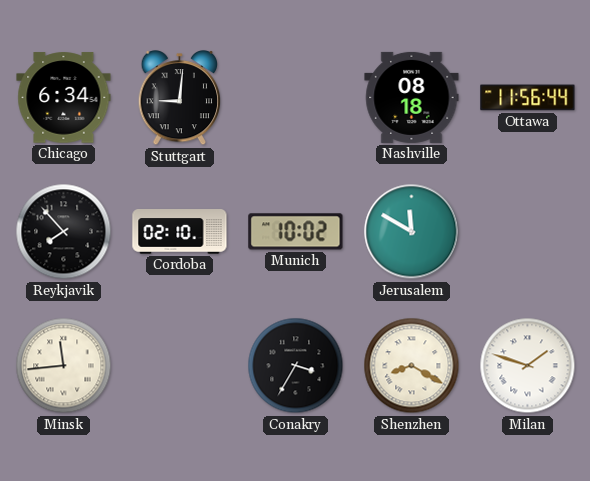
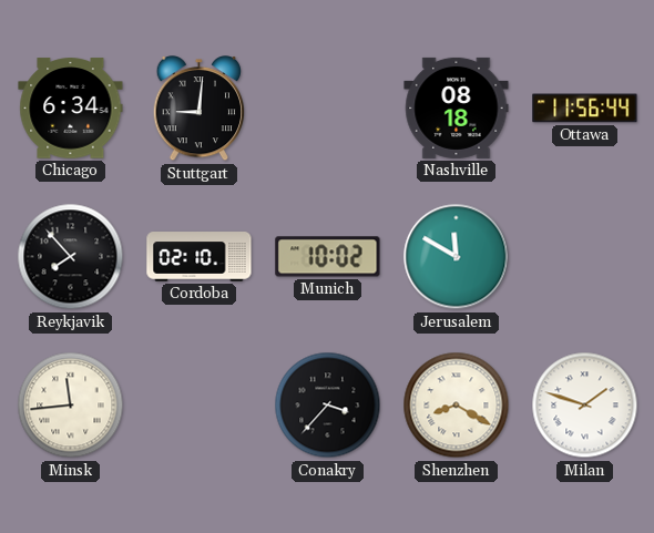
Conakry: 3:35 -> 3:37
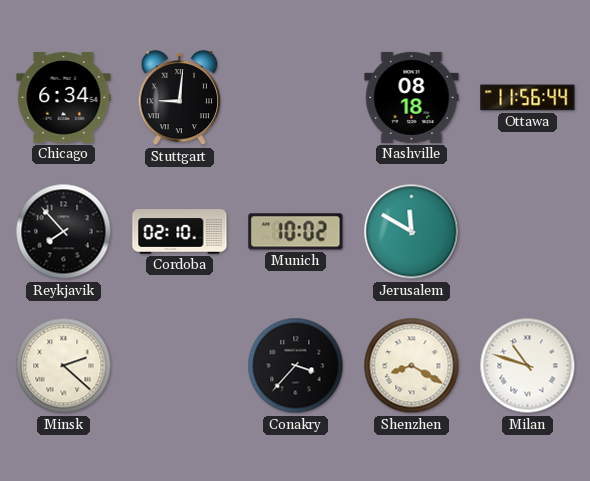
Minsk: 11:44 -> 2:22
Milan: 1:48 -> 10:48
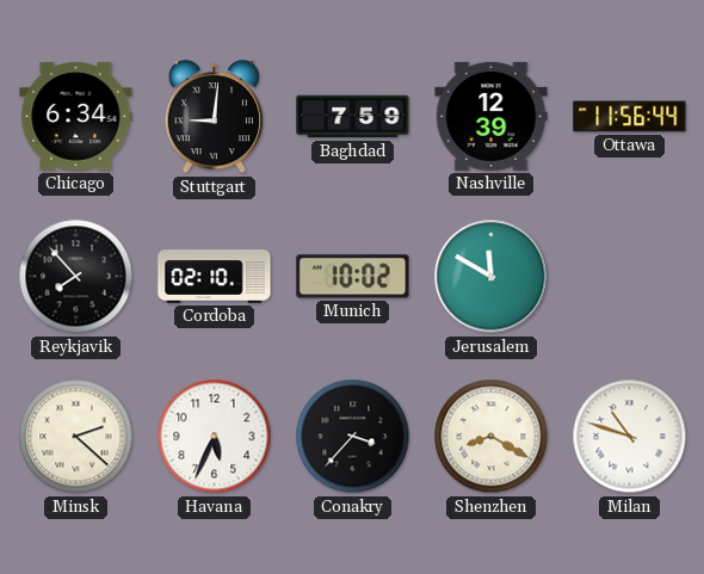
Baghdad: none -> 7:59
Nashville: 08:18 -> 12:39
Havana: none -> 5:34
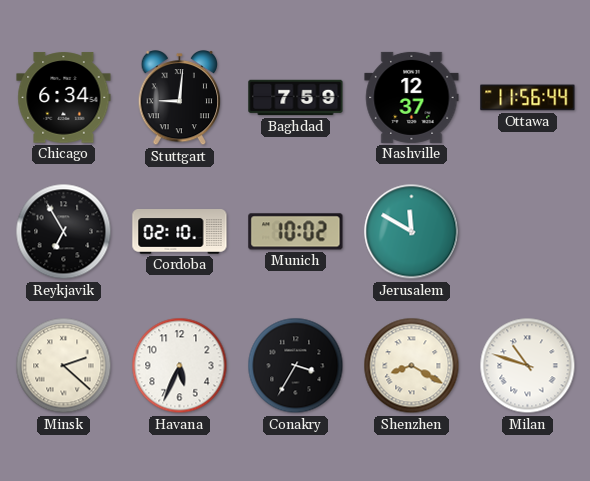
Nashville: 12:39 -> 12:37
Reykjavik: 7:53 -> 6:55
Conakry: 3:37 -> 3:35
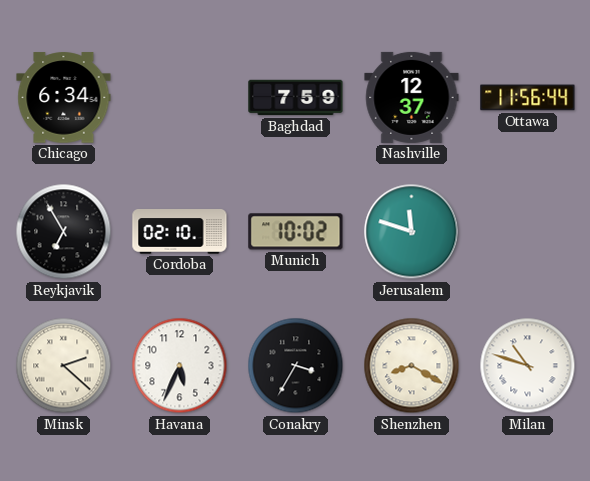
Stuttgart: 9:01 -> none
Jerusalem: 11:50 -> 11:48
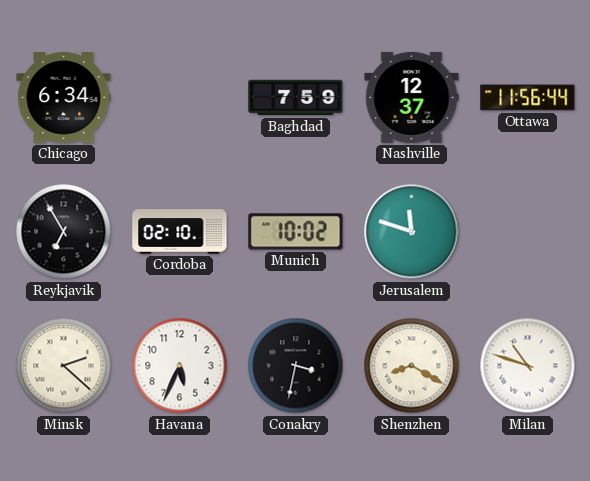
Conakry: 3:35 -> 3:32
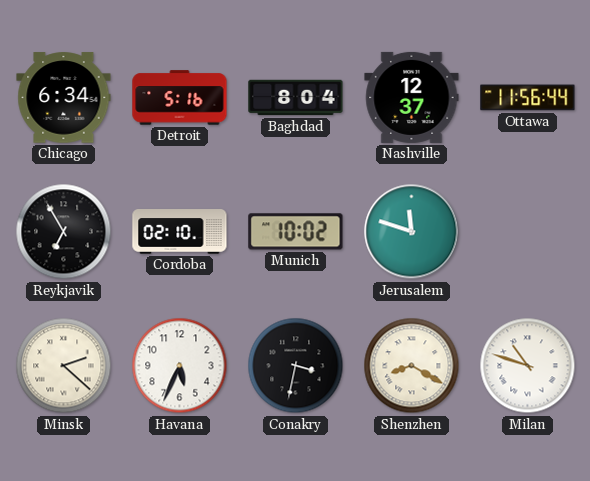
Detroit: none -> 5:16
Baghdad: 7:59 -> 8:04
